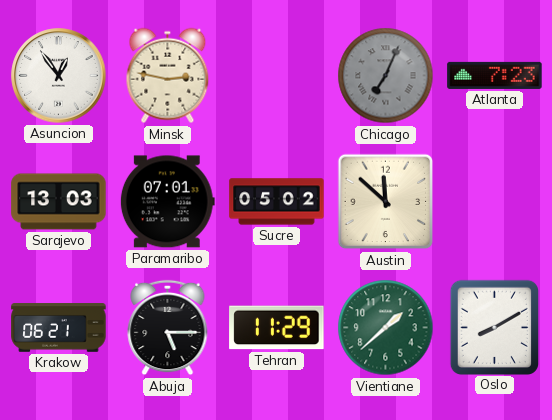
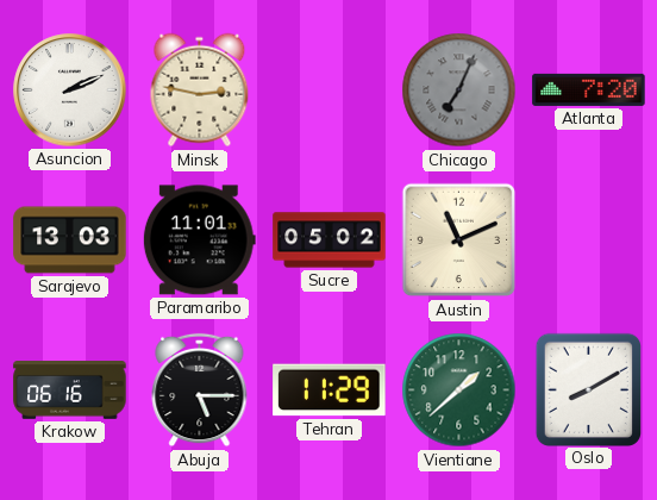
Asuncion: 12:54 -> 2:11
Atlanta: 7:23 -> 7:20
Paramaribo: 07:01 -> 11:01
Austin: 11:52 -> 11:11
Krakow: 06:21 -> 06:16
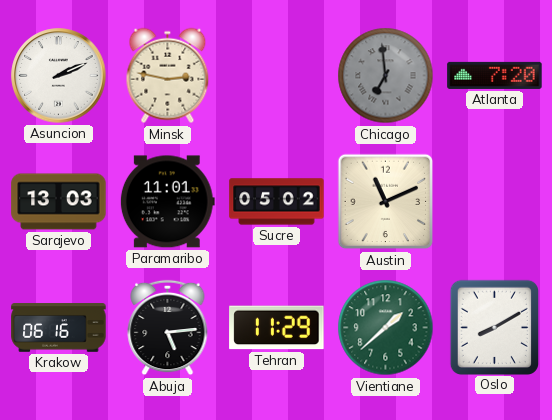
Chicago: 7:04 -> 6:59
Abuja: 5:15 -> 5:14
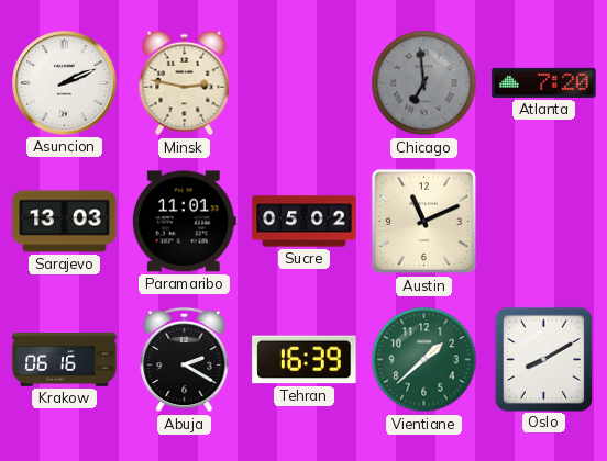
Abuja: 5:14 -> 2:20
Tehran: 11:29 -> 16:39
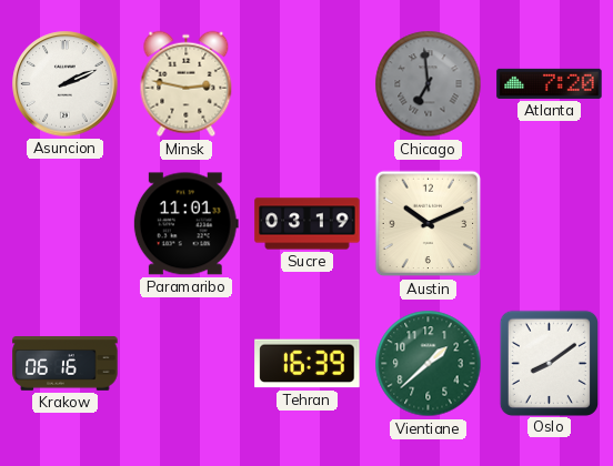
Sarajevo: 13:03 -> none
Sucre: 05:02 -> 03:19
Austin: 11:11 -> 10:11
Abuja: 2:20 -> none
Oslo: 8:10 -> 8:09
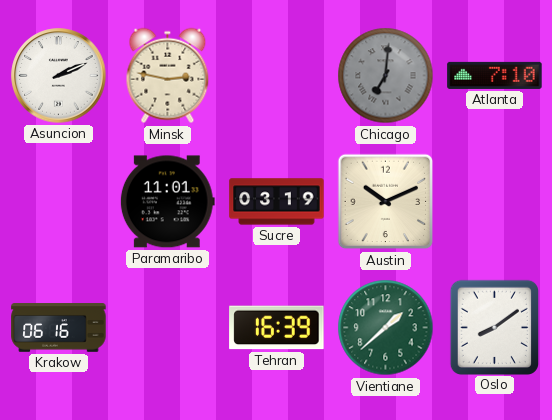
Chicago: 6:59 -> 7:01
Atlanta: 7:20 -> 7:10
